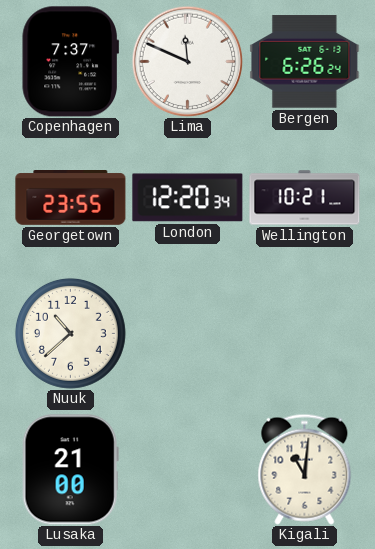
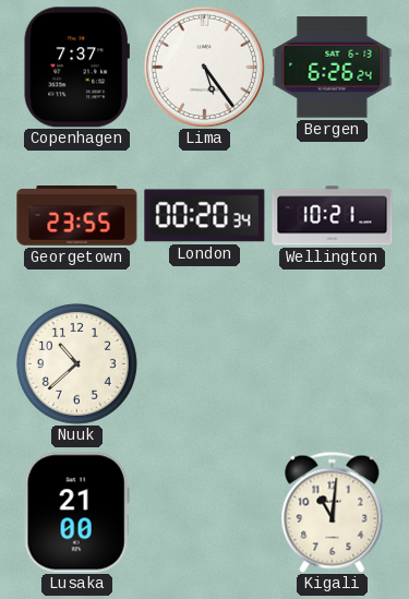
Lima: 11:49 -> 5:24
London: 12:20 -> 00:20
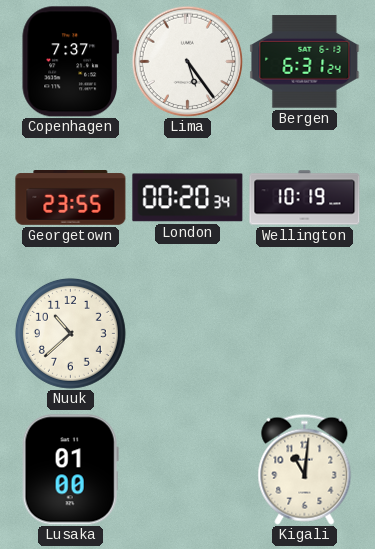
Bergen: 6:26 -> 6:31
Wellington: 10:21 -> 10:19
Lusaka: 21:00 -> 01:00
